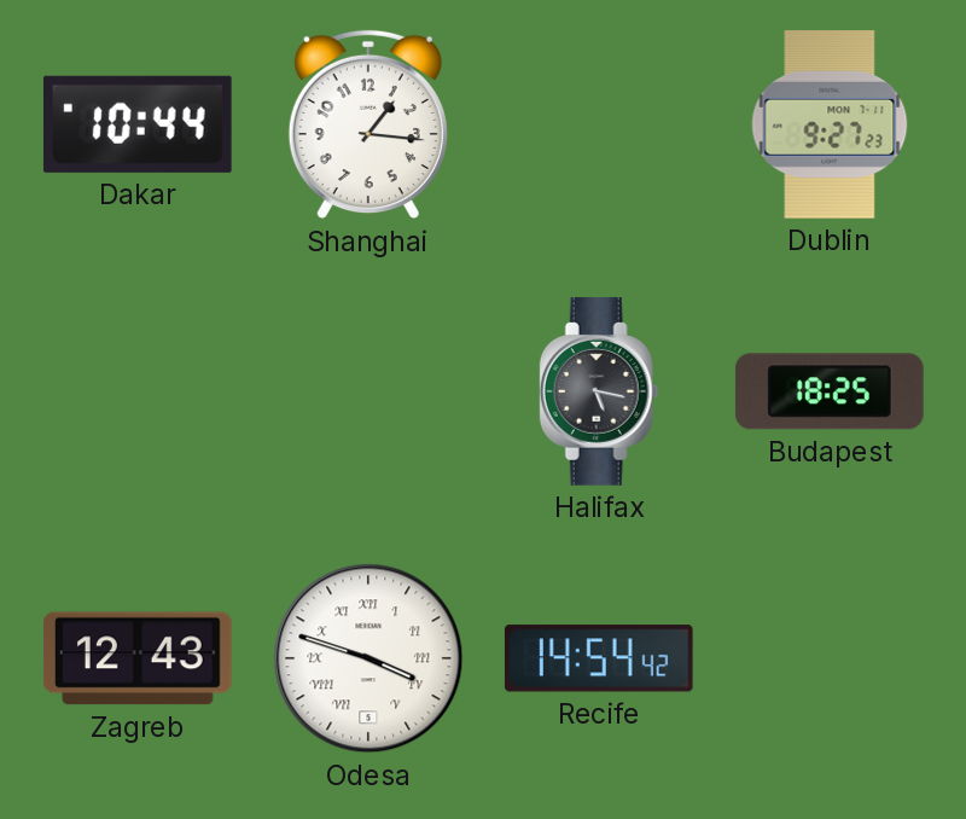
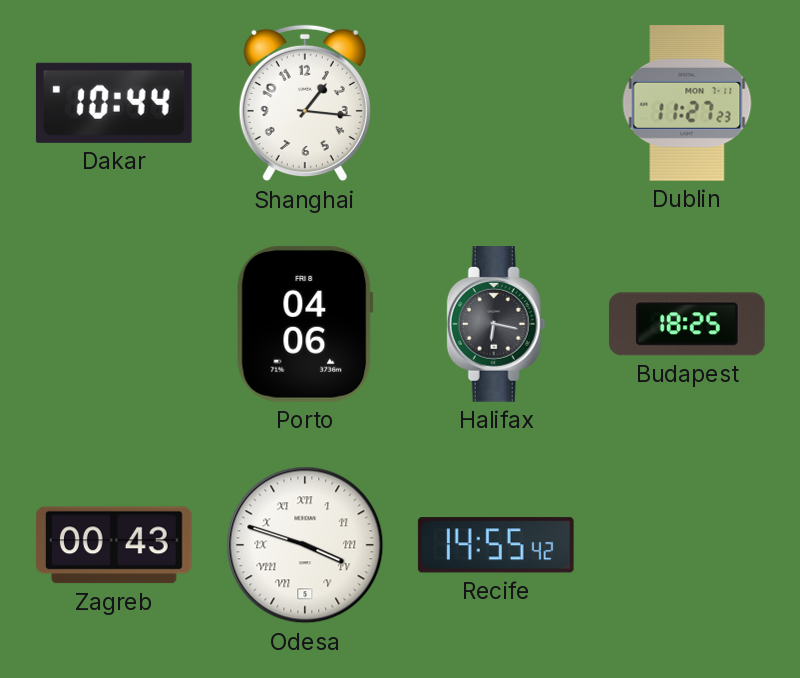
Dublin: 9:27 -> 11:27
Porto: none -> 04:06
Halifax: 5:17 -> 6:17
Zagreb: 12:43 -> 00:43
Recife: 14:54 -> 14:55
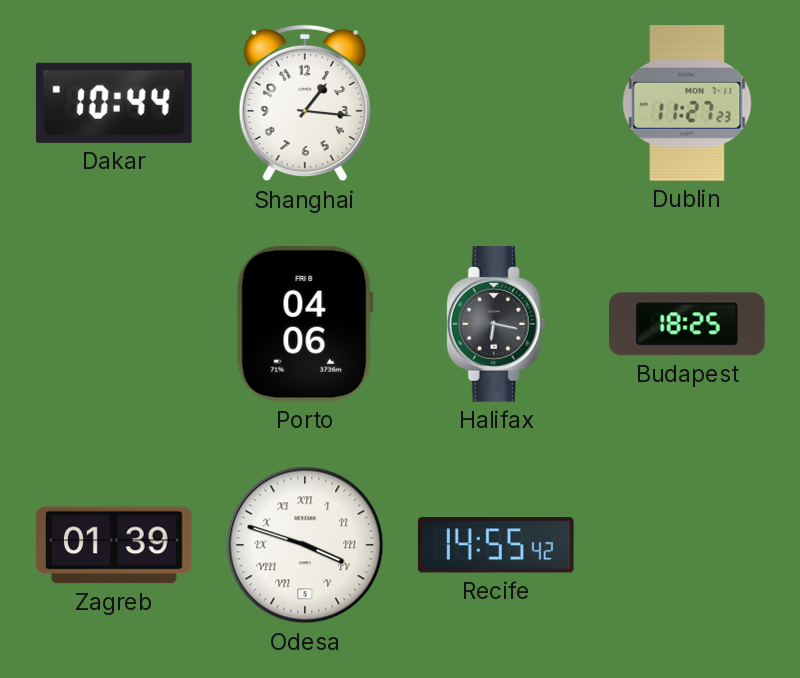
Zagreb: 00:43 -> 01:39
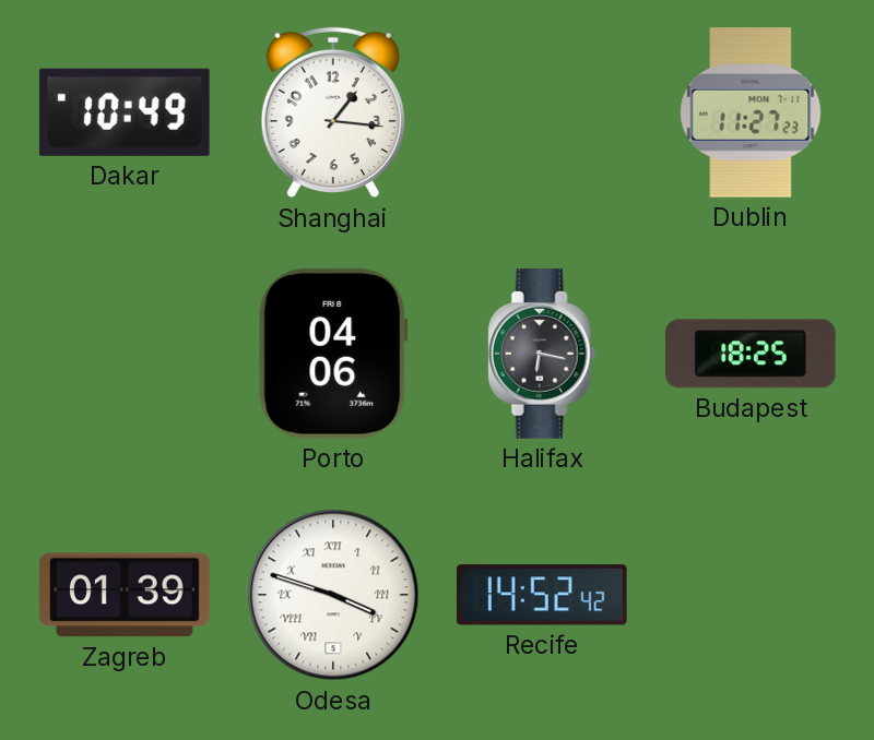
Dakar: 10:44 -> 10:49
Recife: 14:55 -> 14:52
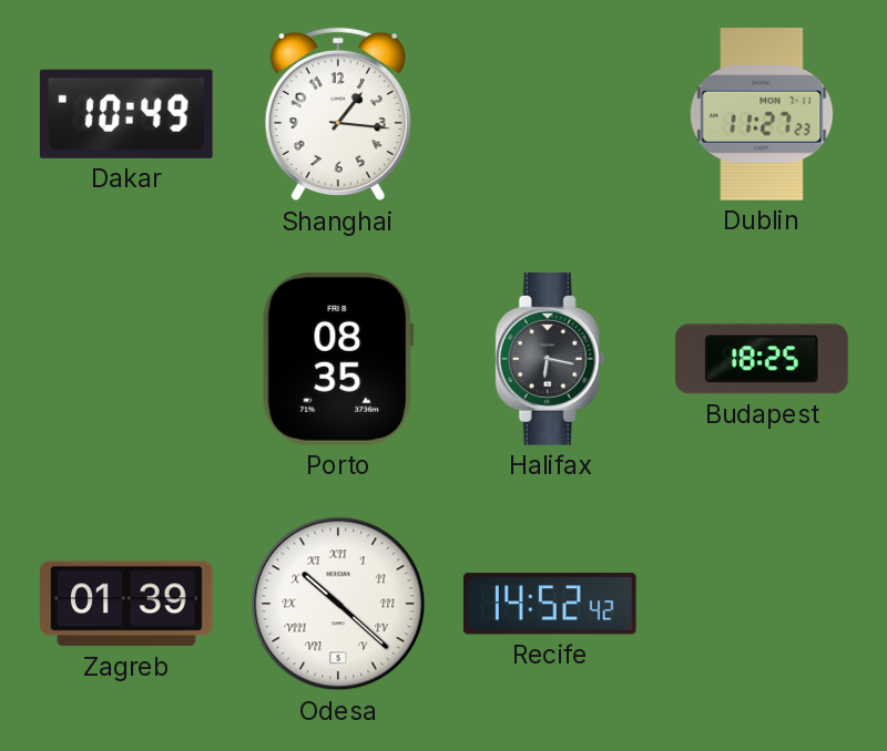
Porto: 04:06 -> 08:35
Odesa: 3:48 -> 10:22
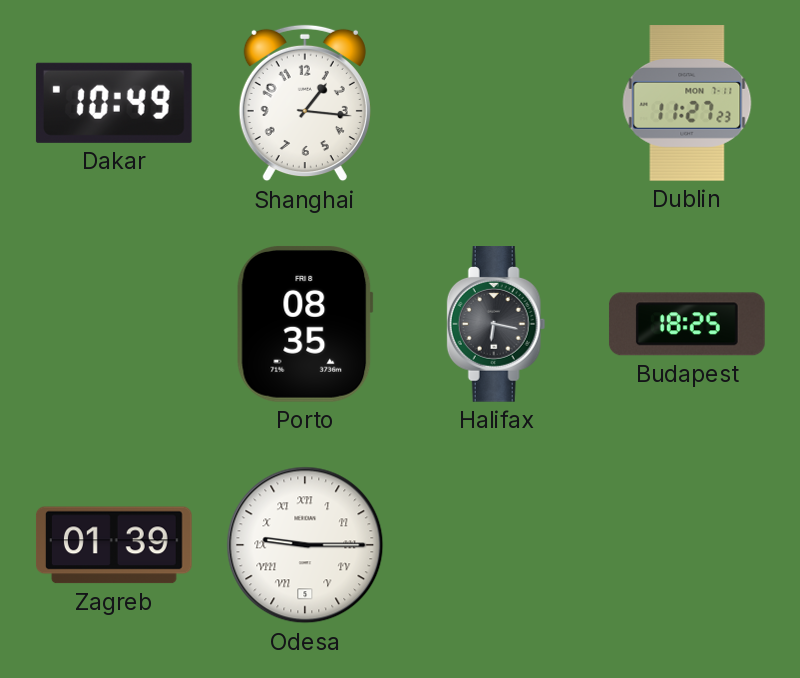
Odesa: 10:22 -> 9:15
Recife: 14:52 -> none
